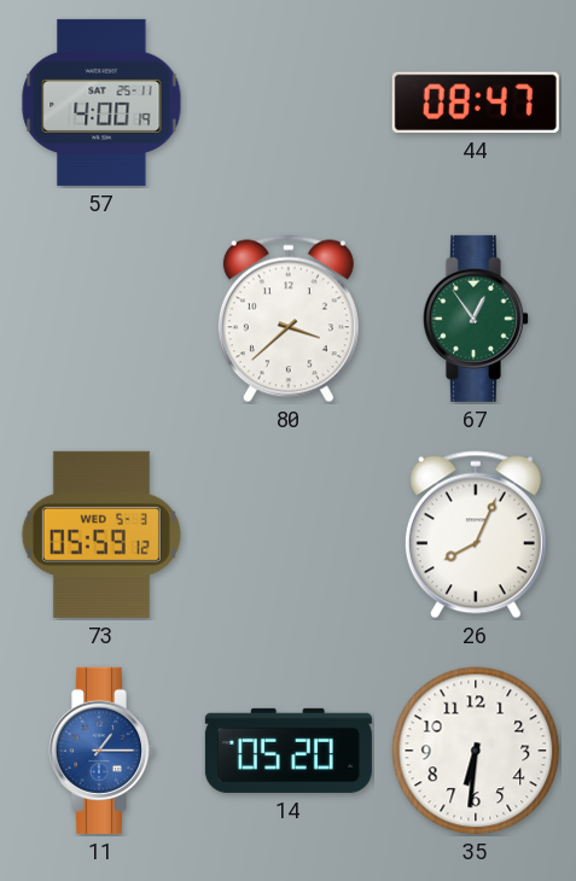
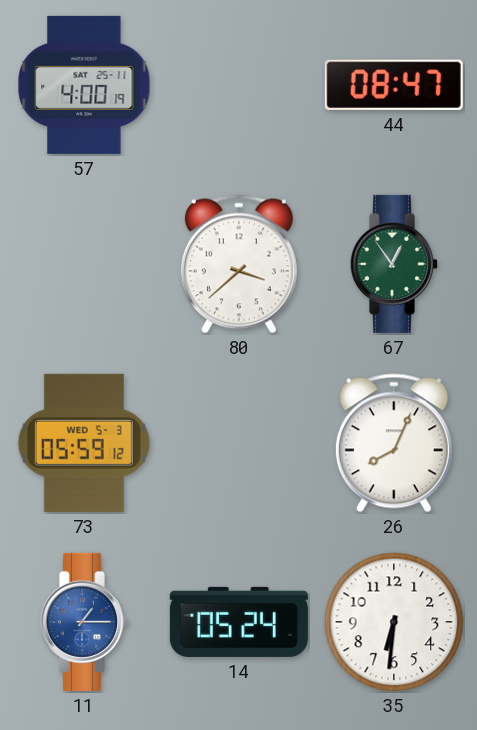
14: 05:20 -> 05:24
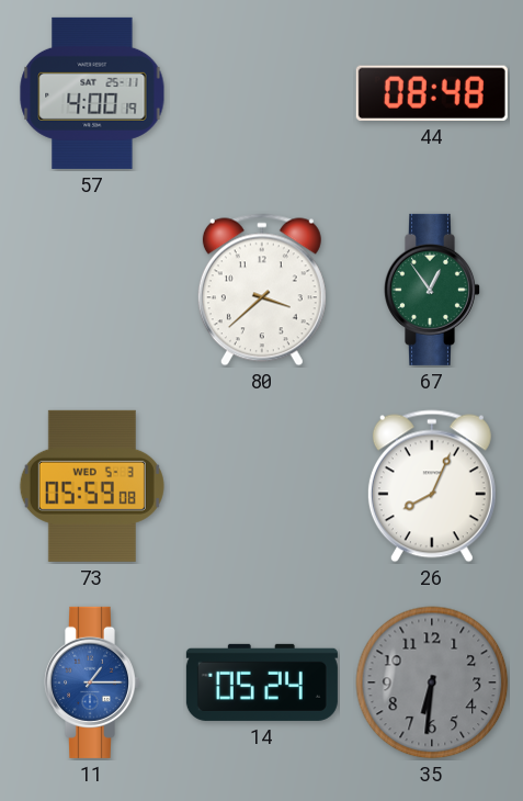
44: 08:47 -> 08:48
73: 05:59:12 -> 05:59:08
35 dial: white -> grey
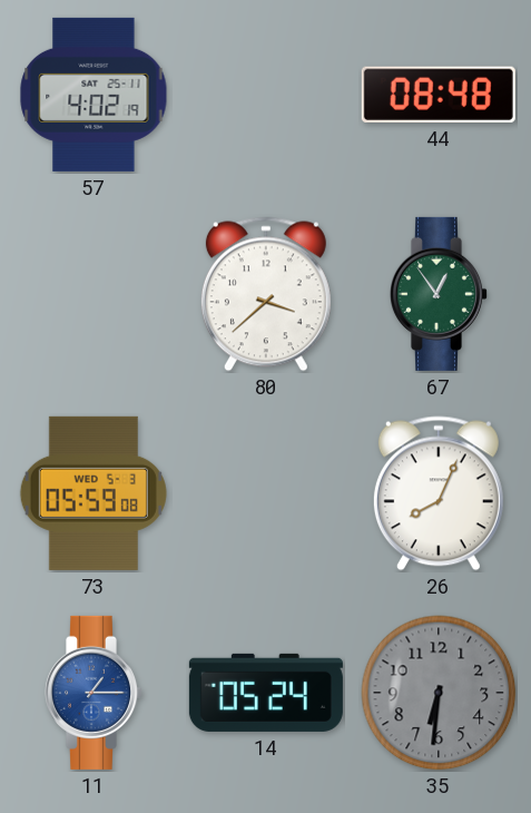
57: 4:00 -> 4:02
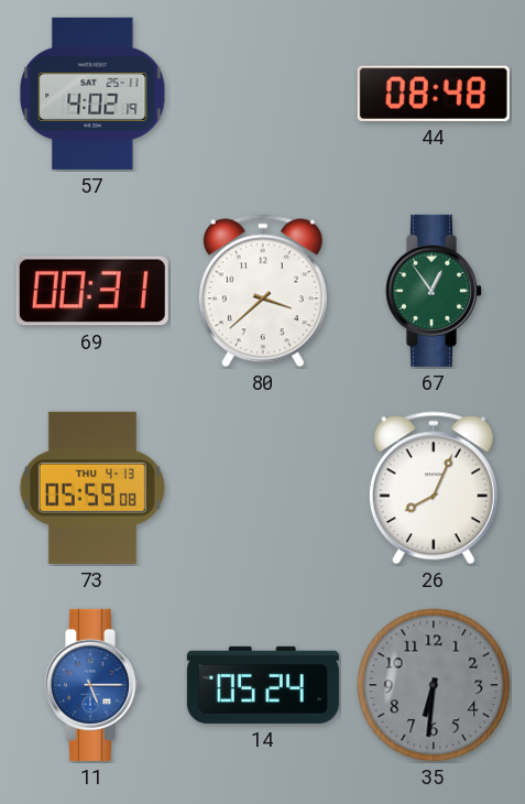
69: none -> 00:31
73 date: WED 5-3 -> THU 4-13
11: 1:15 -> 5:15
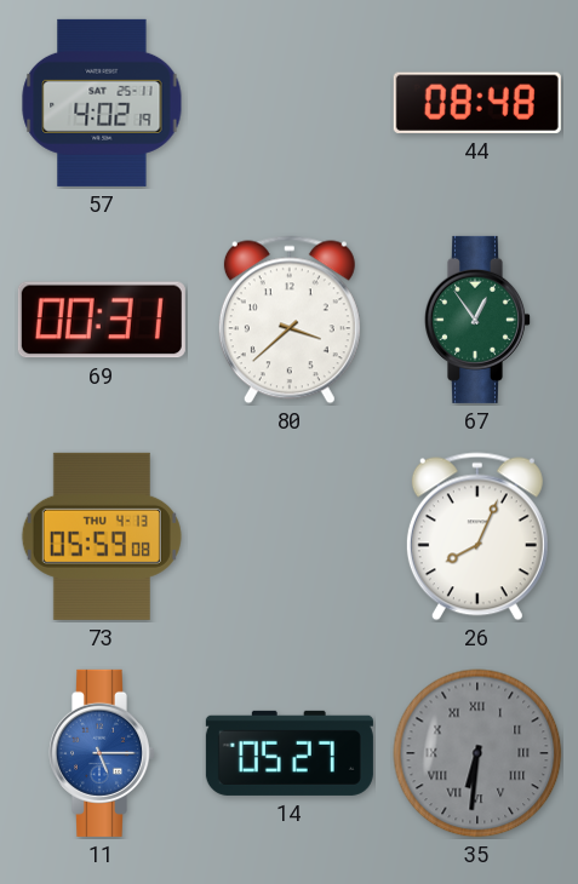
14: 05:24 -> 05:27
35 numerals: Arabic -> Roman
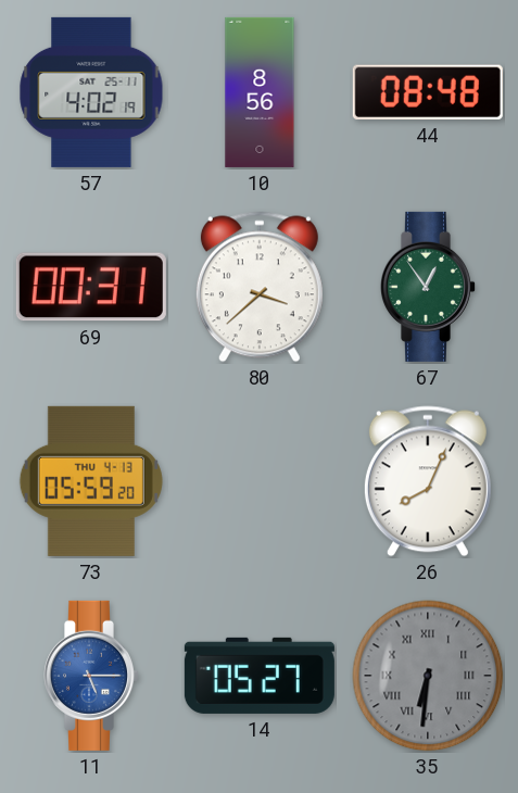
10: none -> 8:56
73: 05:59:08 -> 05:59:20
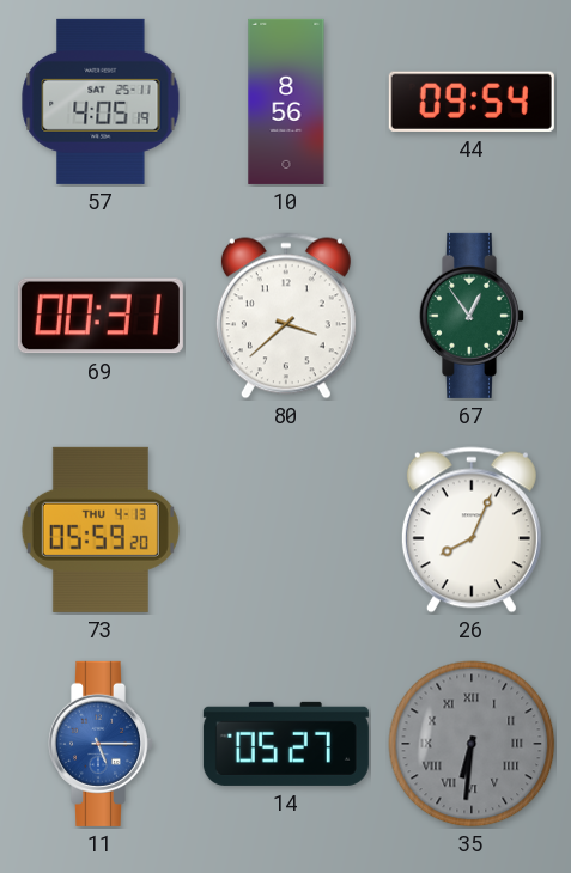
57: 4:02 -> 4:05
44: 08:48 -> 09:54
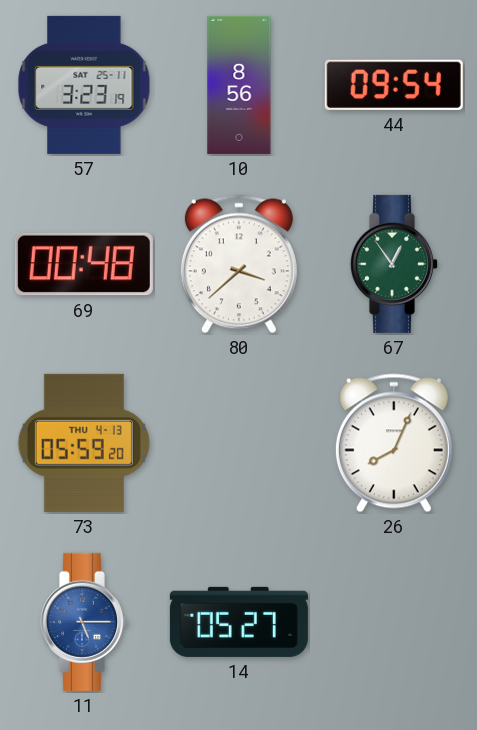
57: 4:05 -> 3:23
69: 00:31 -> 00:48
35: 6:31 -> none
